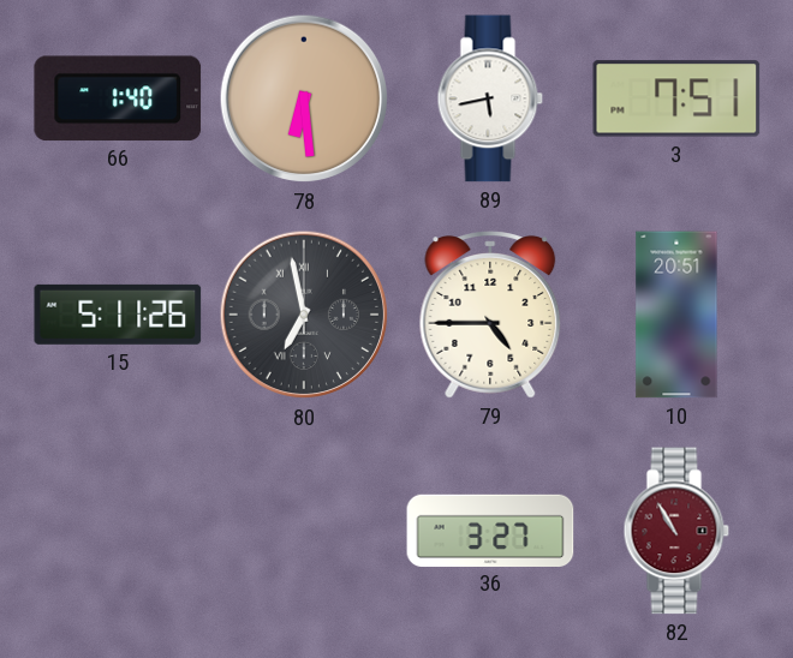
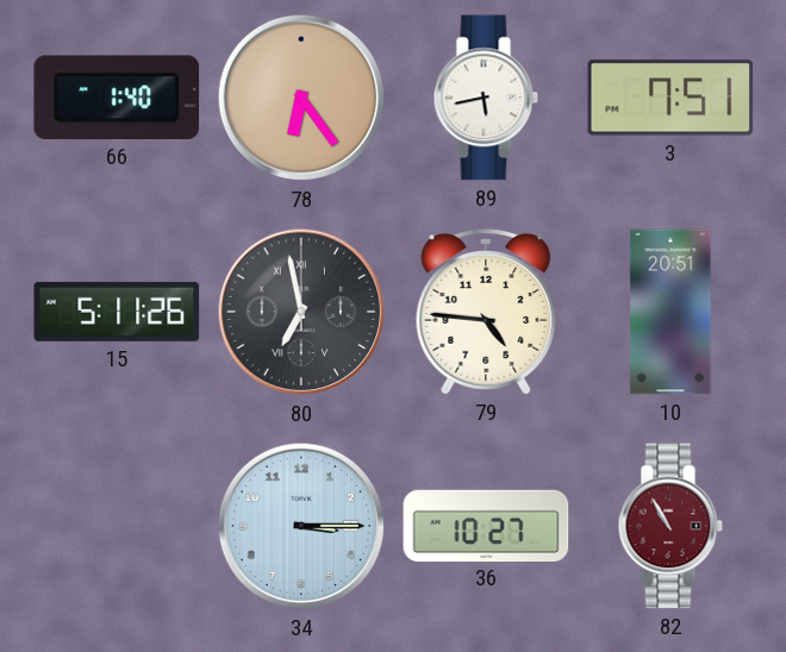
78: 6:29 -> 6:24
79: 4:45 -> 4:46
34: none -> 3:15
36: 3:27 -> 10:27
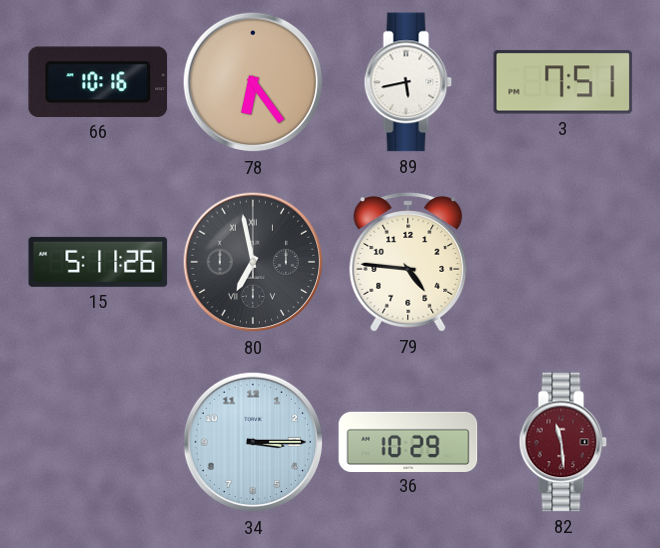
66: 1:40 -> 10:16
10: 20:51 -> none
36: 10:27 -> 10:29
82: 10:55 -> 11:29
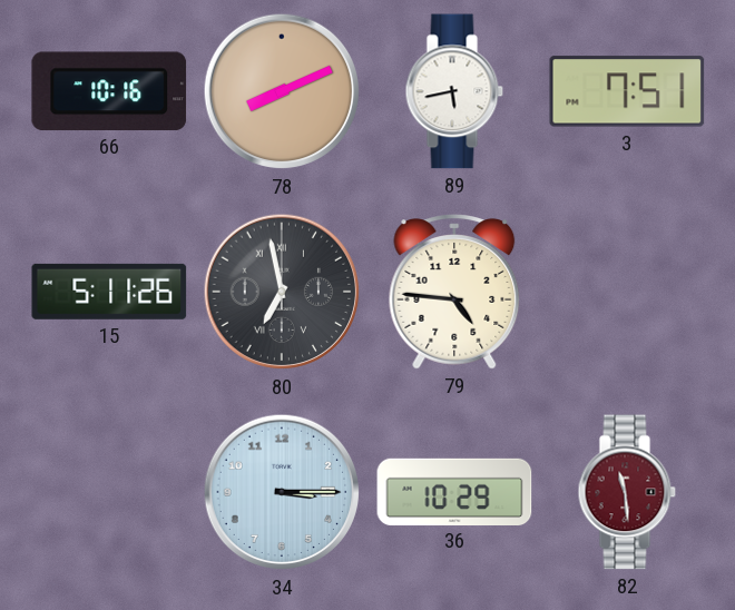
78: 6:24 -> 8:11
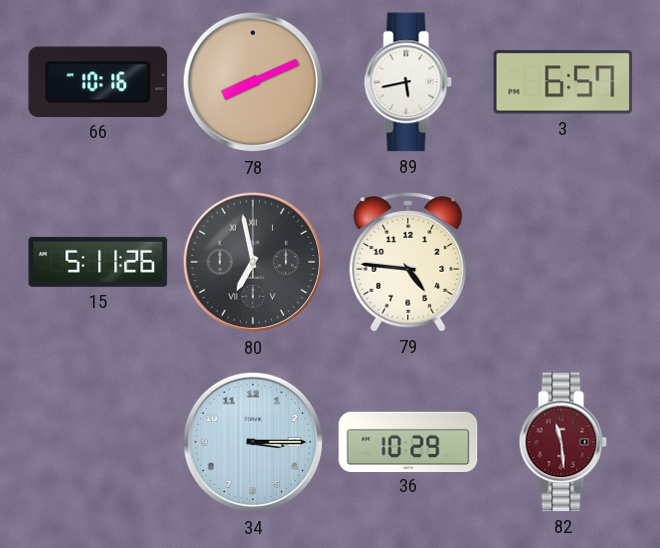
3: 7:51 -> 6:57
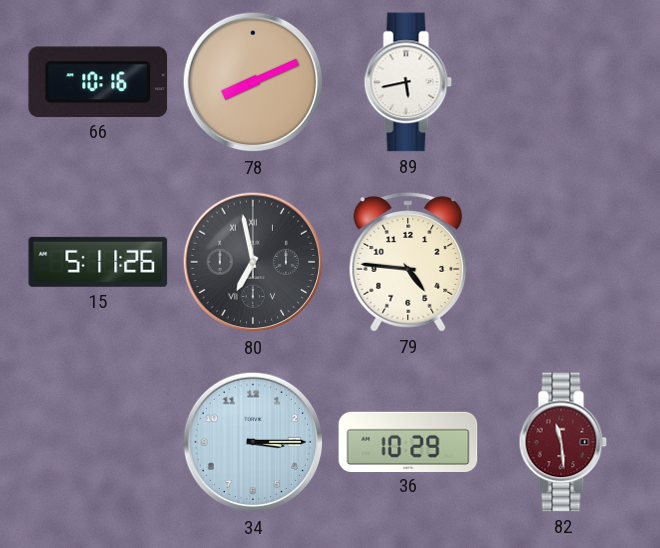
3: 6:57 -> none
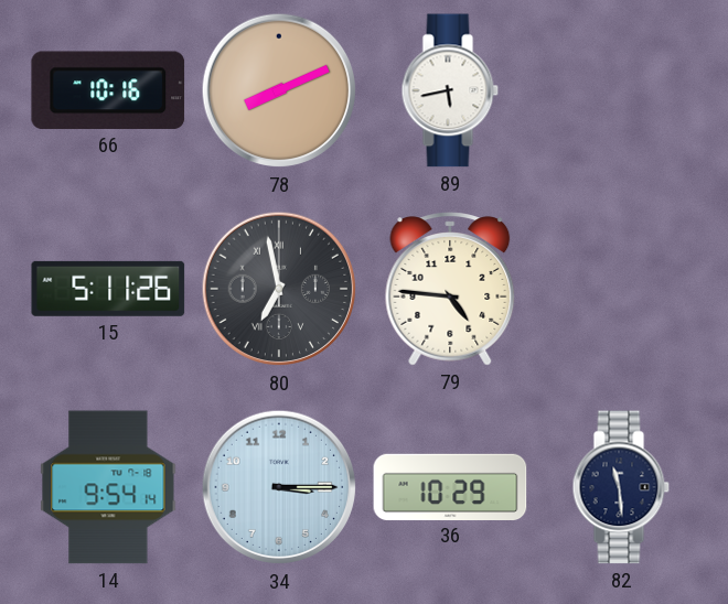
14: none -> 9:54
82 dial: burgundy -> navy
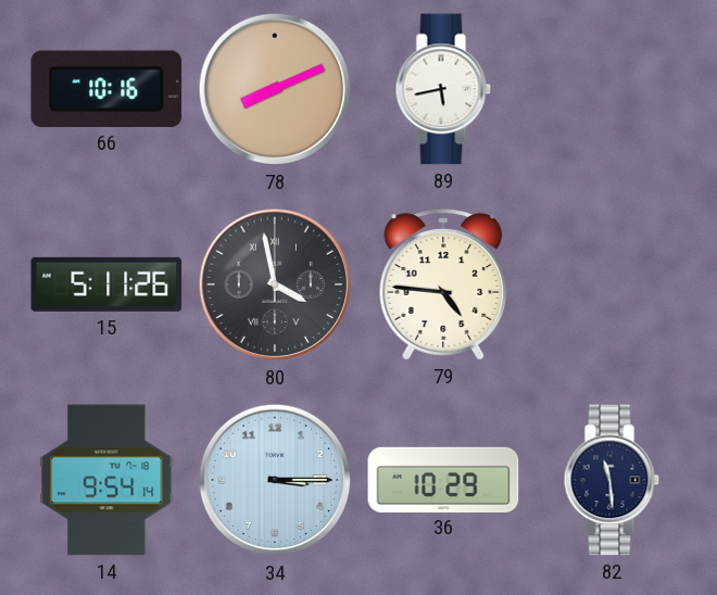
80: 6:58 -> 3:58
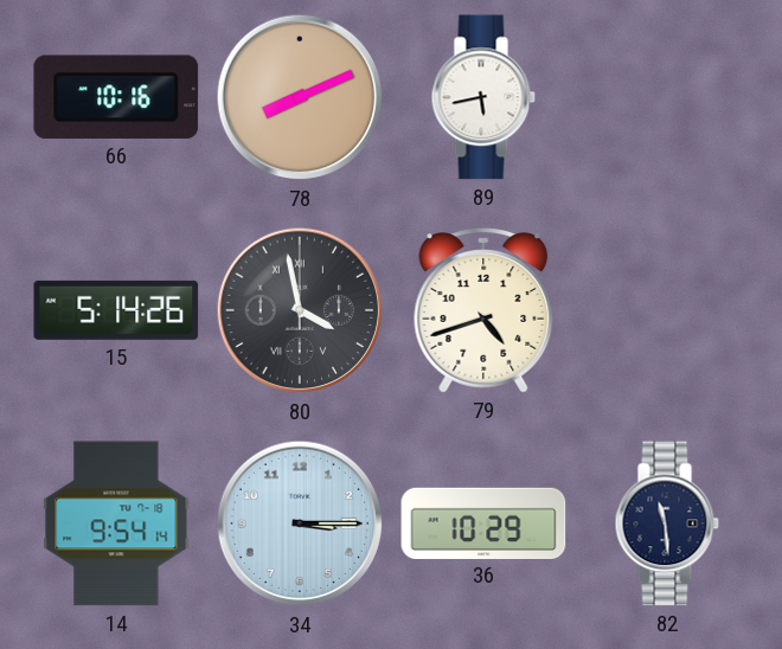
15: 5:11 -> 5:14
79: 4:46 -> 4:42
